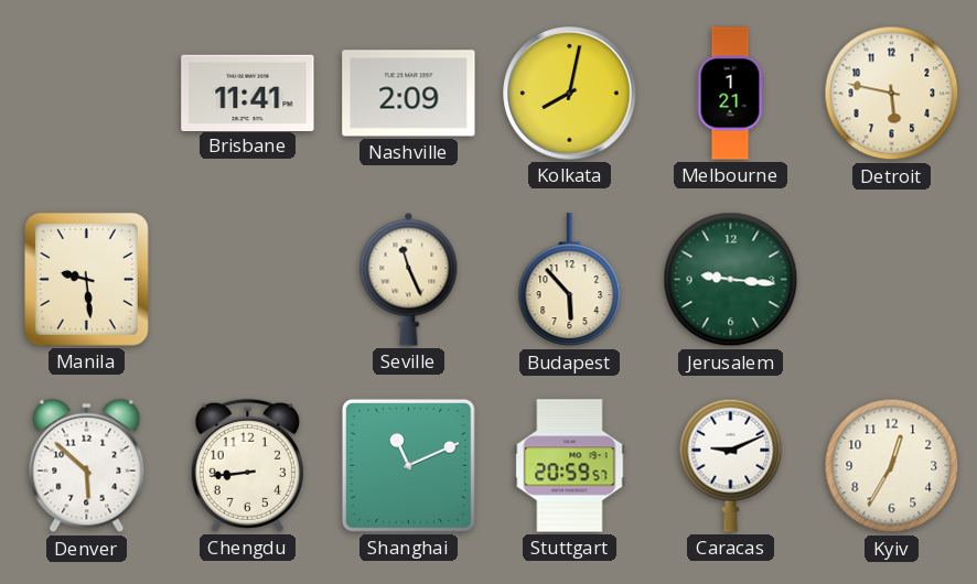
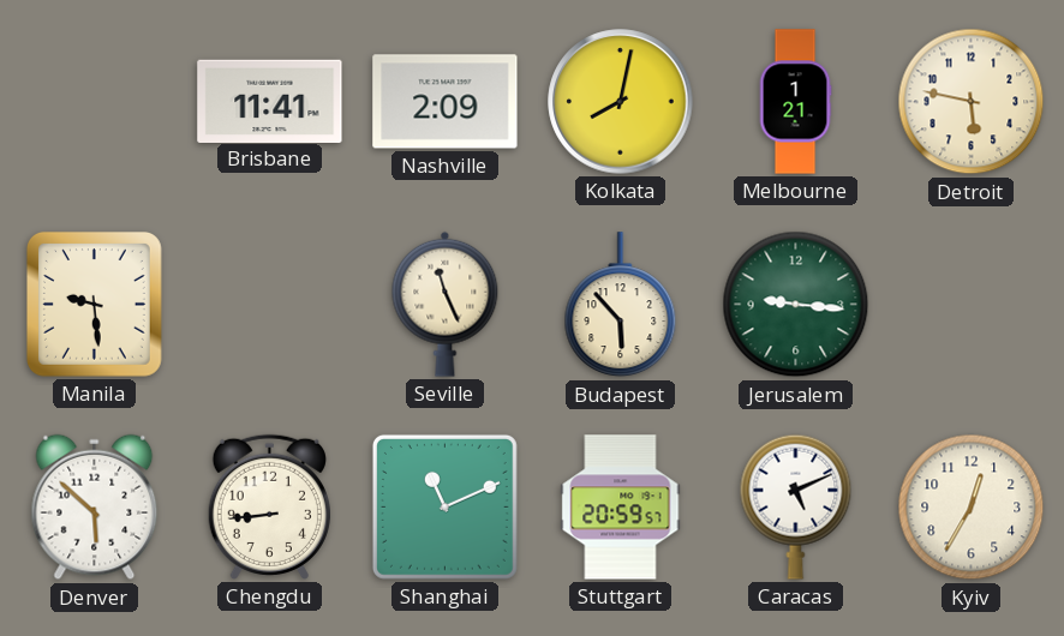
Caracas: 9:11 -> 5:11
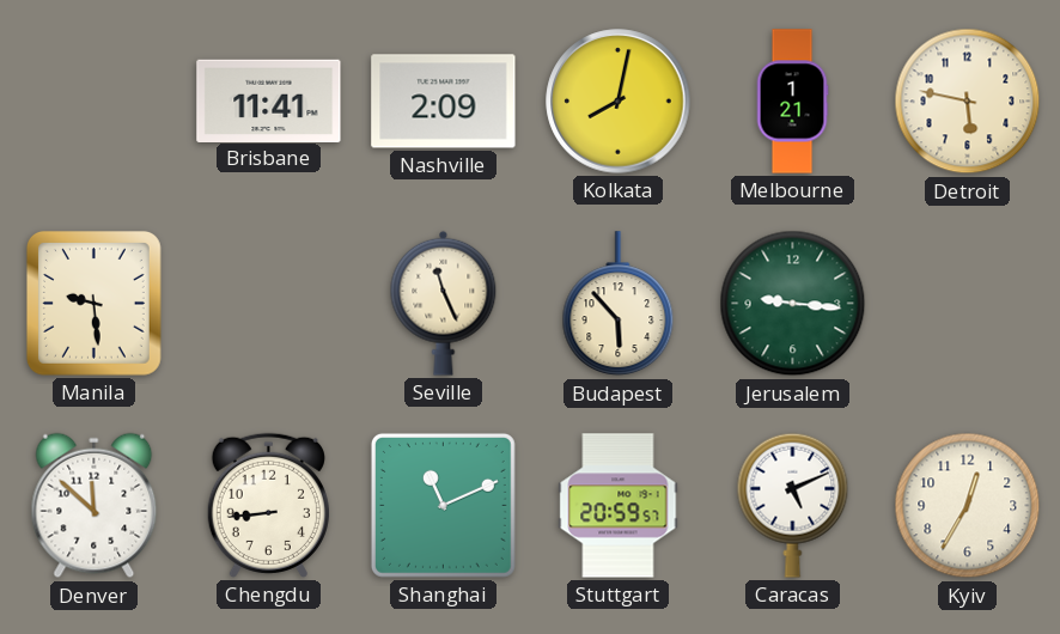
Denver: 5:52 -> 11:52
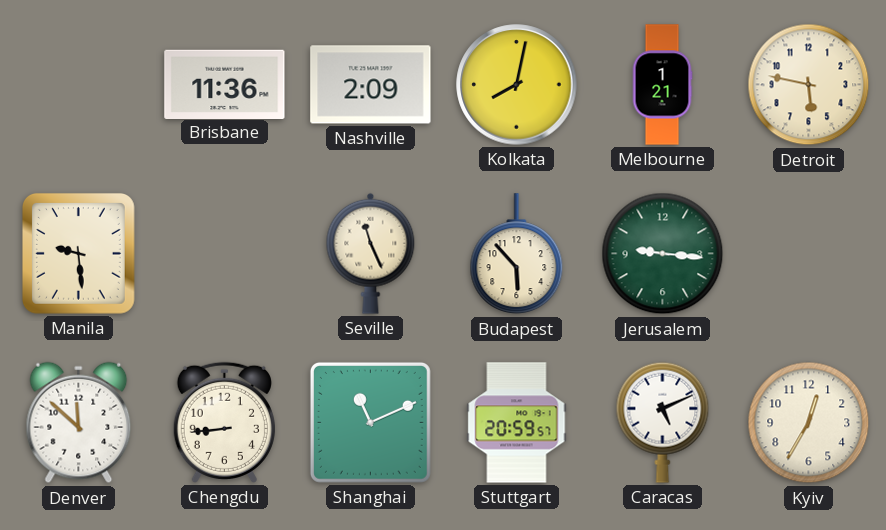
Brisbane: 11:41 -> 11:36
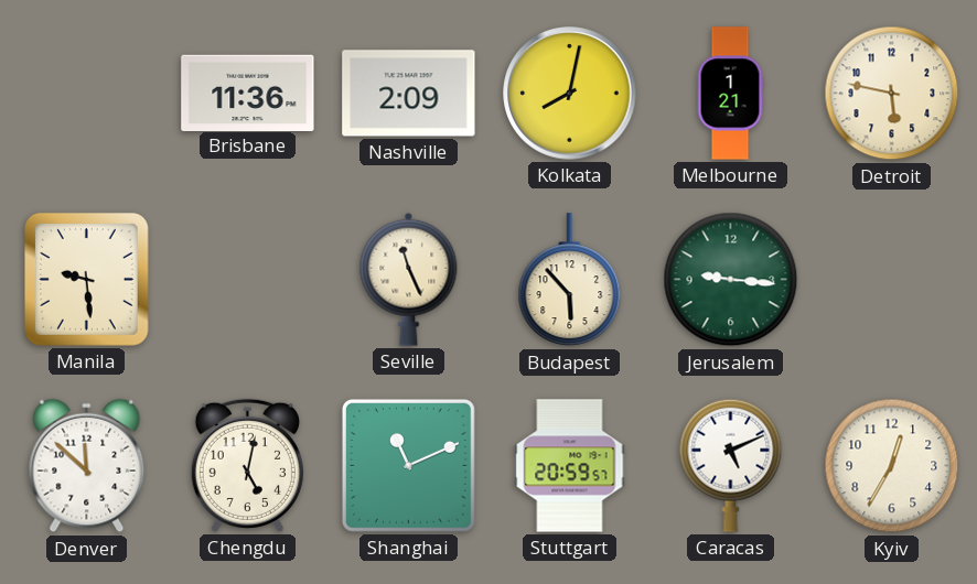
Chengdu: 8:44 -> 5:02
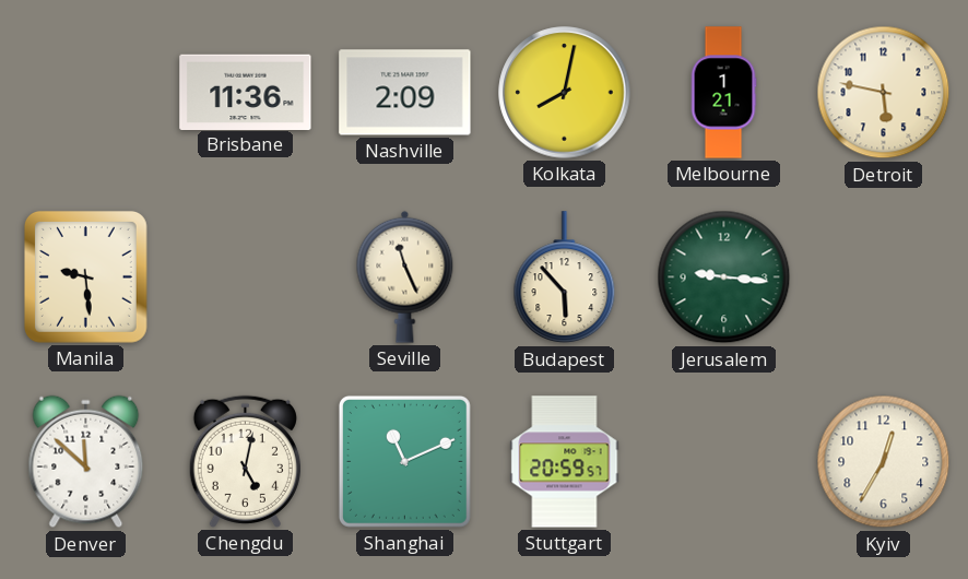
Caracas: 5:11 -> none
